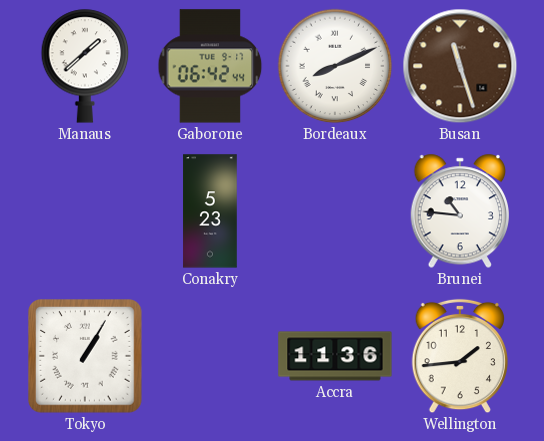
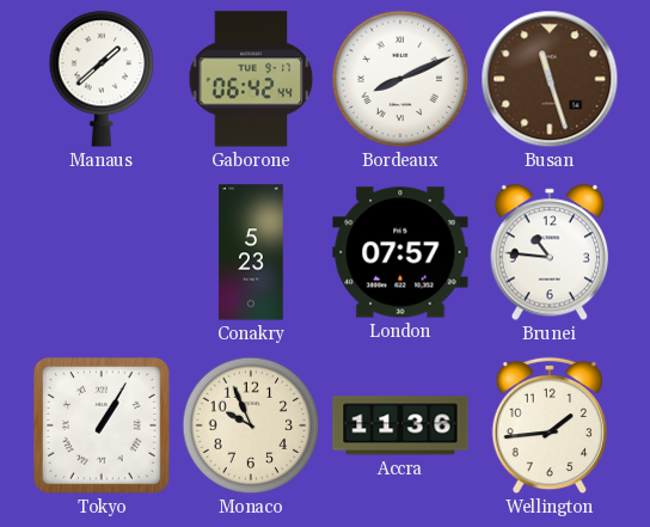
London: none -> 07:57
Monaco: none -> 9:56
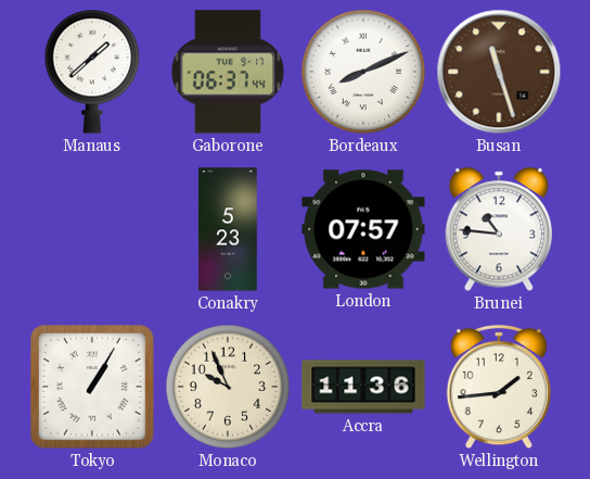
Gaborone: 06:42 -> 06:37
